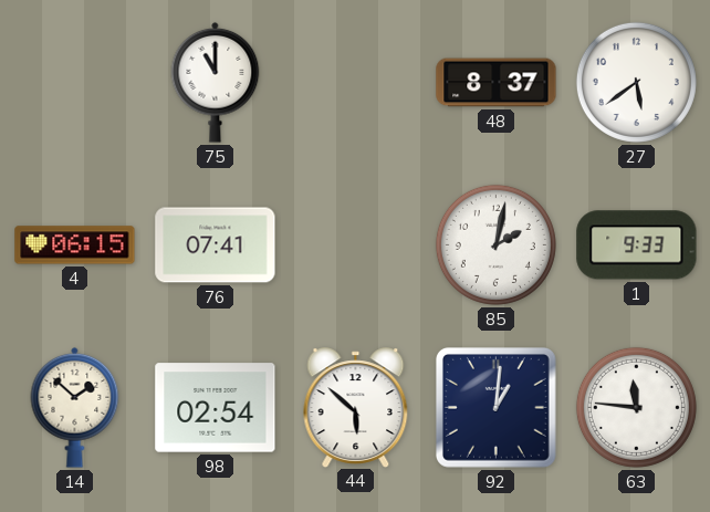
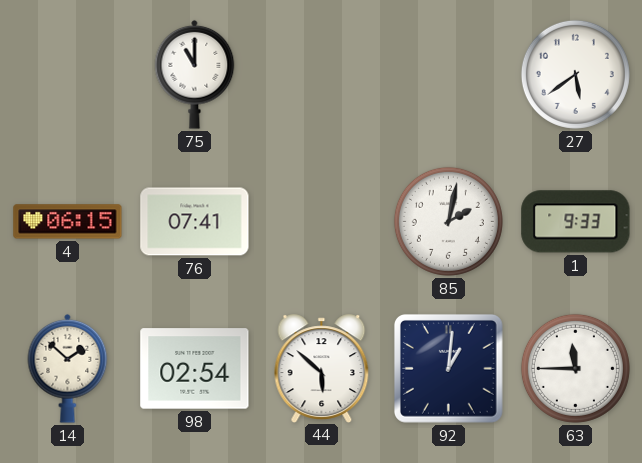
48: 8:37 -> none
63: 11:46 -> 11:45
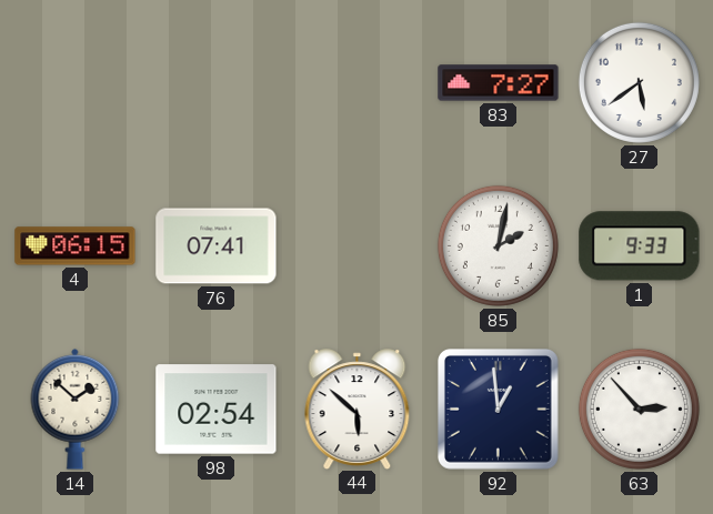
75: 11:00 -> none
83: none -> 7:27
92: 1:01 -> 12:59
63: 11:45 -> 2:53
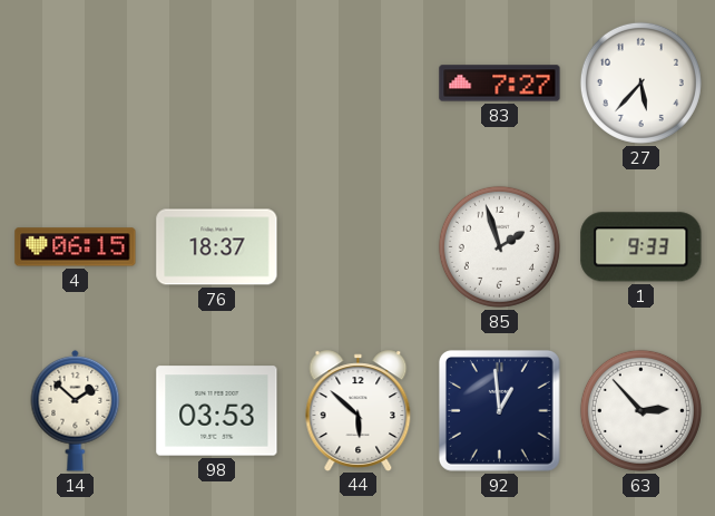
27: 5:39 -> 5:37
76: 07:41 -> 18:37
85: 2:02 -> 1:57
98: 02:54 -> 03:53
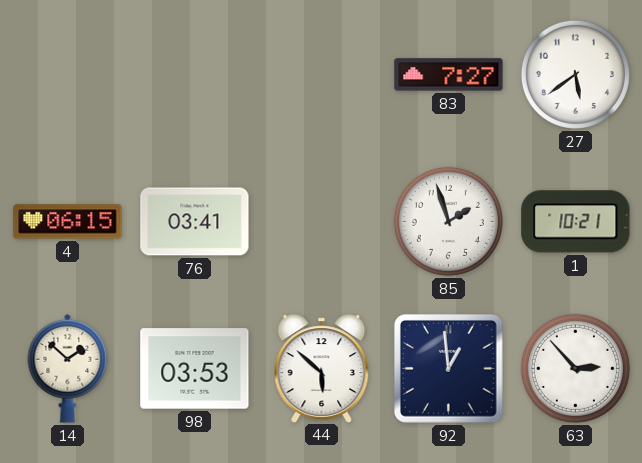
27: 5:37 -> 5:39
76: 18:37 -> 03:41
1: 9:33 -> 10:21
